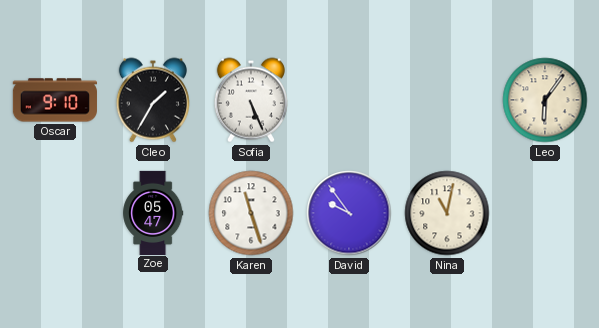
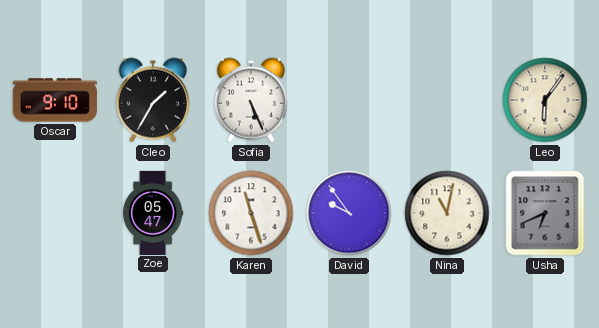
Usha: none -> 6:41
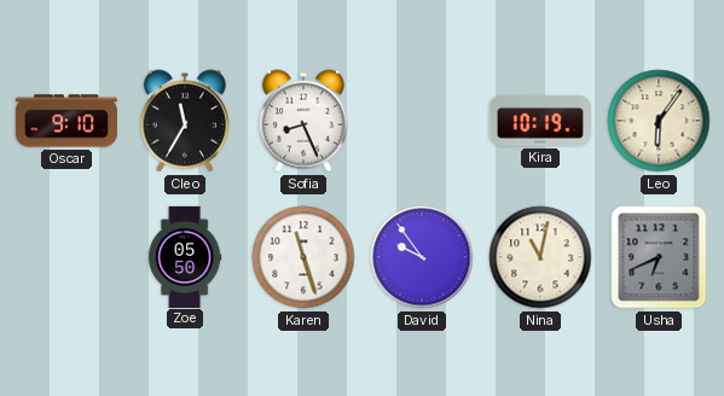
Cleo: 1:35 -> 11:35
Sofia: 5:26 -> 8:26
Kira: none -> 10:19
Zoe: 05:47 -> 05:50
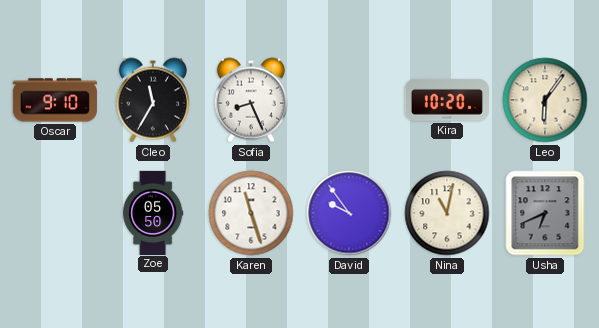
Kira: 10:19 -> 10:20
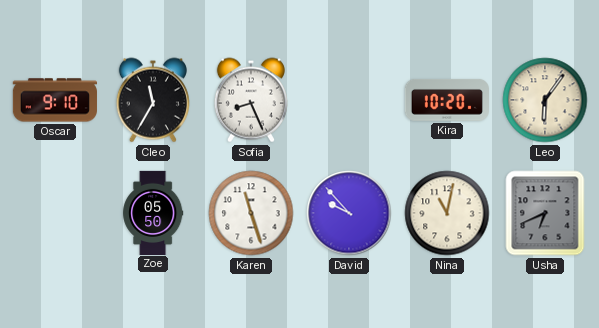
David: 9:54 -> 9:53
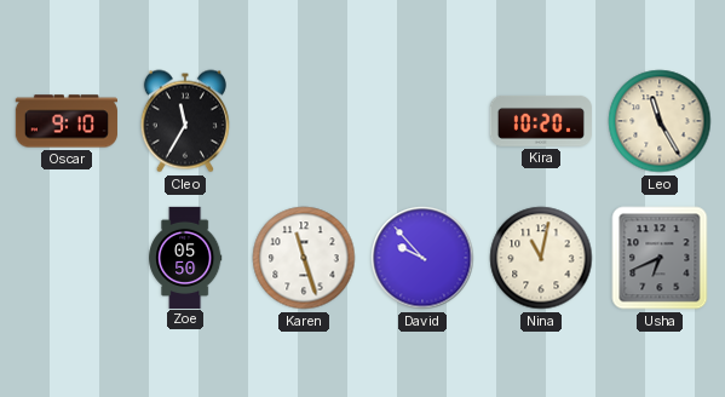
Sofia: 8:26 -> none
Leo: 6:06 -> 11:25
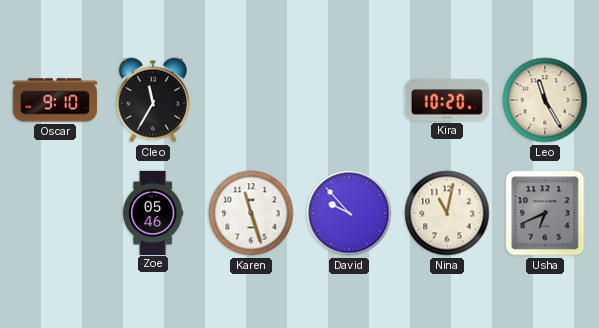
Zoe: 05:50 -> 05:46
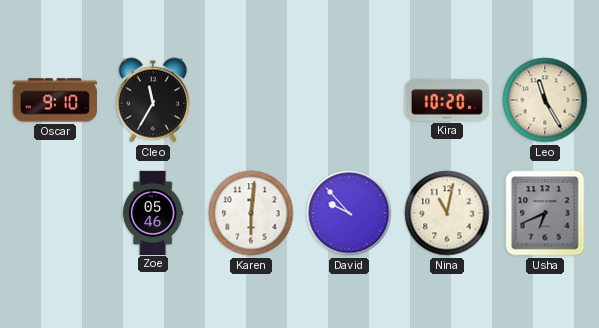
Karen: 11:27 -> 6:01
